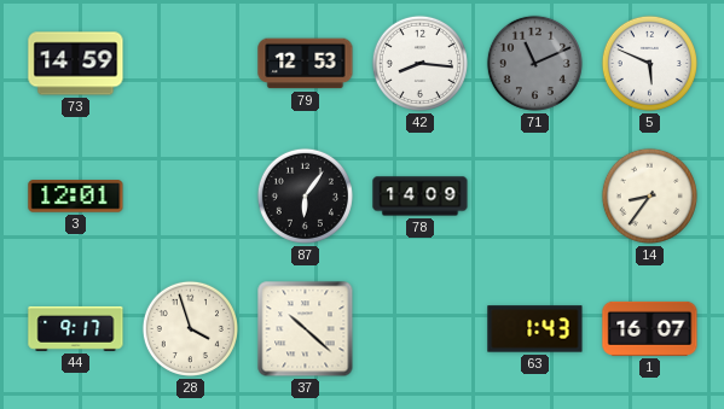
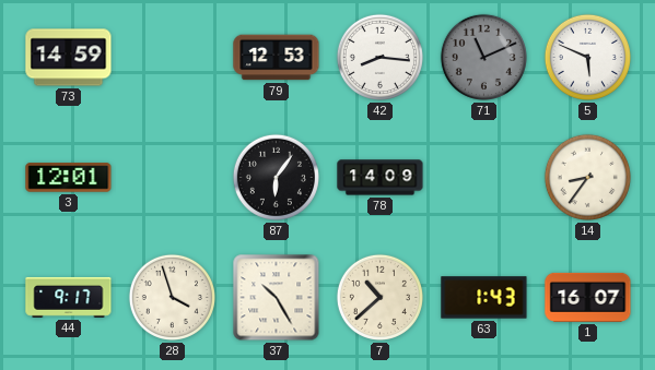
37: 10:22 -> 10:25
7: none -> 10:38
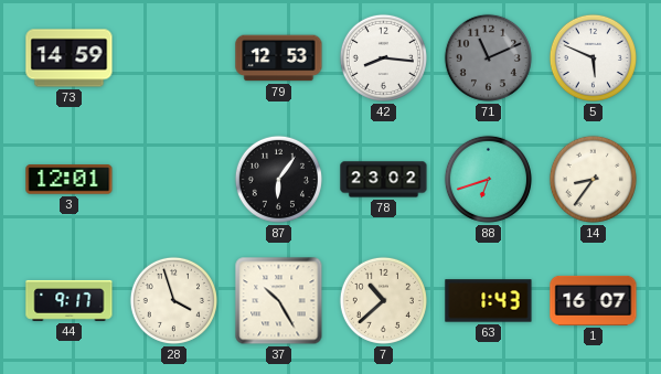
78: 14:09 -> 23:02
88: none -> 6:42
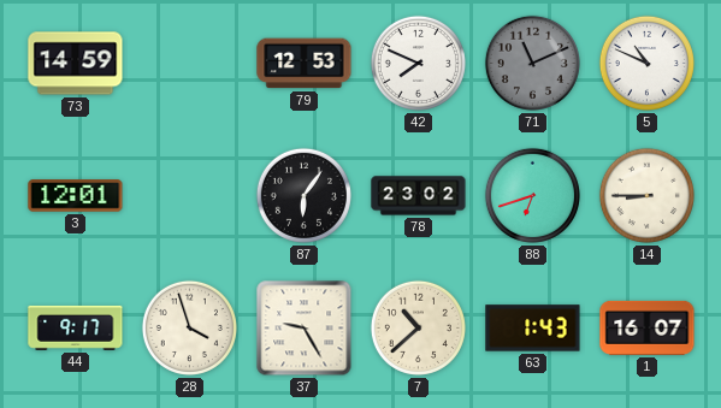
42: 8:16 -> 7:49
5: 5:49 -> 10:49
14: 8:36 -> 8:45
37: 10:25 -> 9:25
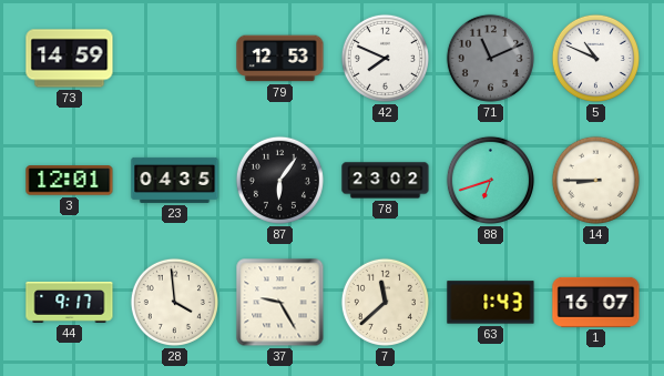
23: none -> 04:35
28: 3:57 -> 3:59
7: 10:38 -> 11:38
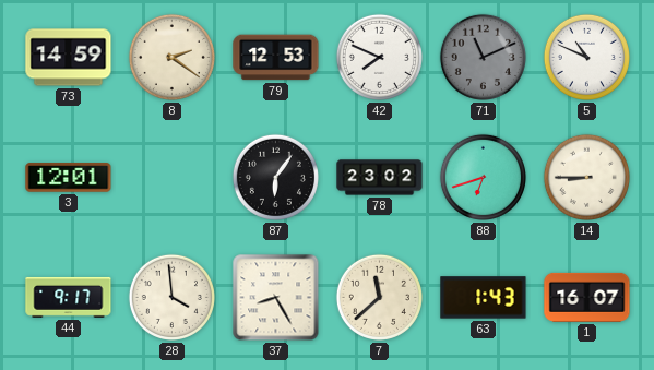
8: none -> 2:21
23: 04:35 -> none
37: 9:25 -> 8:25
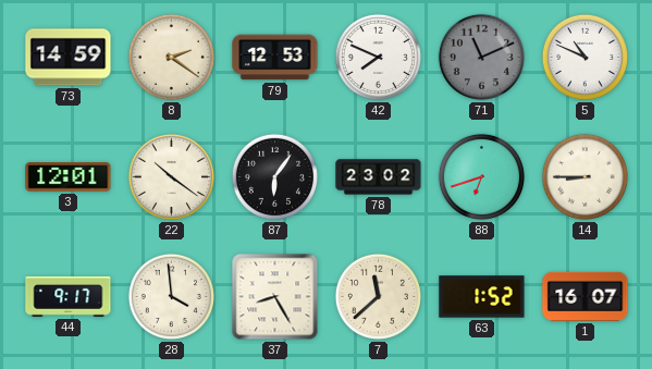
22: none -> 10:21
63: 1:43 -> 1:52
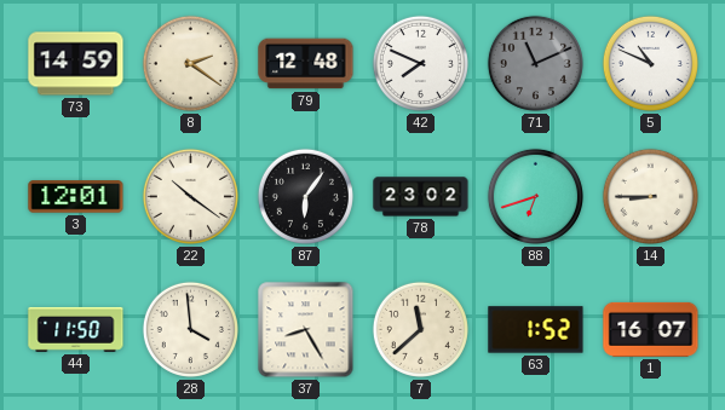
79: 12:53 -> 12:48
44: 9:17 -> 11:50
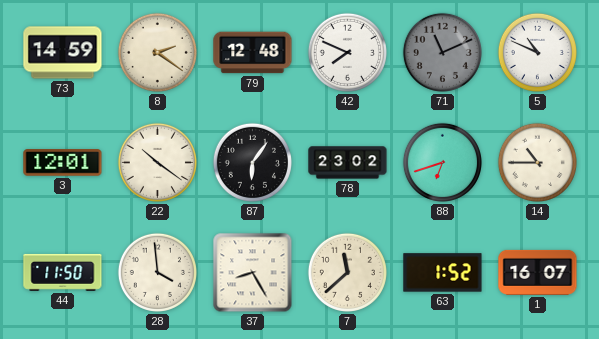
14: 8:45 -> 10:45
